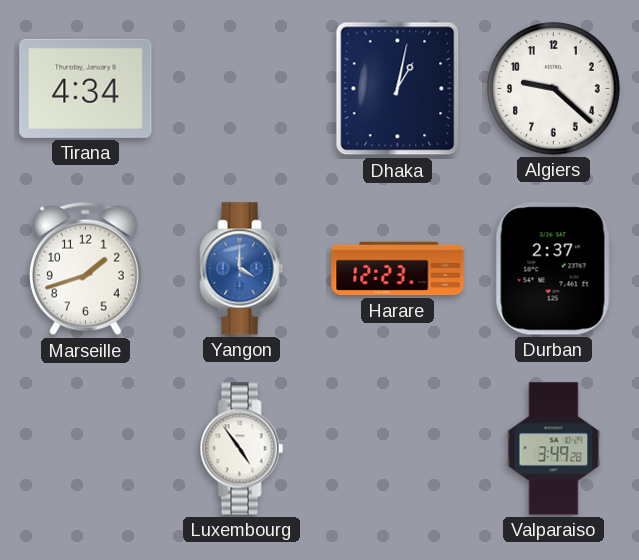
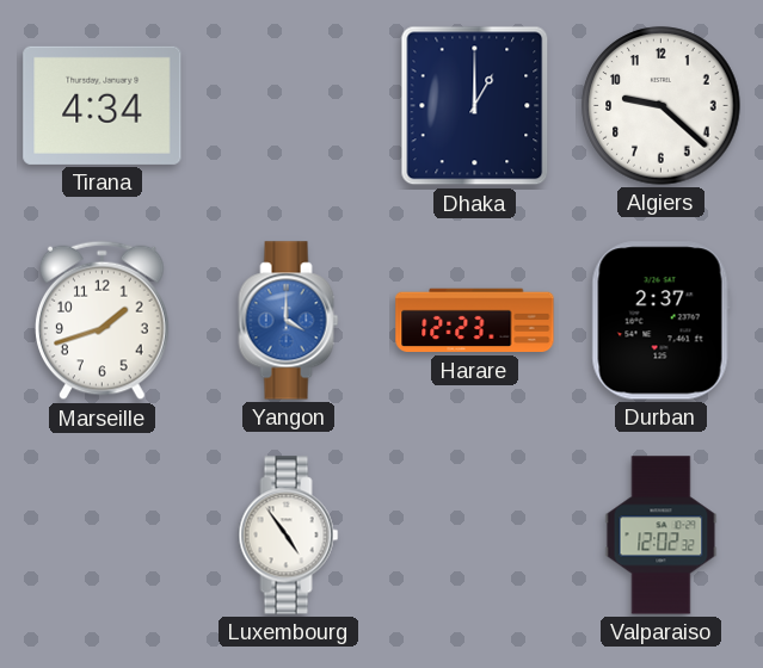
Dhaka: 1:02 -> 1:00
Valparaiso: 3:49 -> 12:02
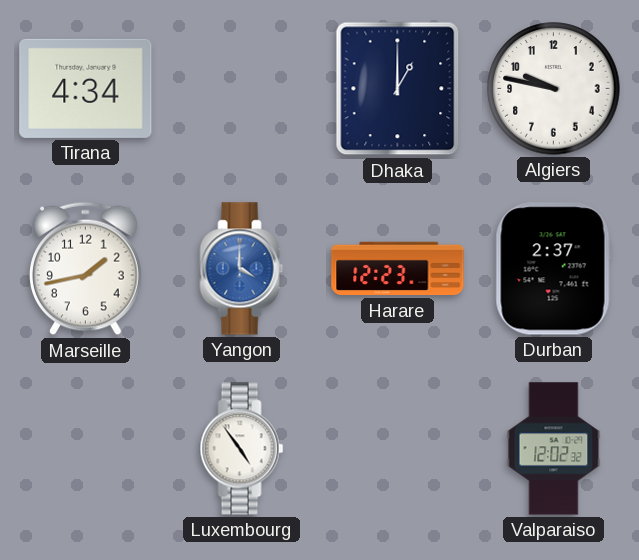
Algiers: 9:22 -> 9:47
Marseille: 1:42 -> 1:43
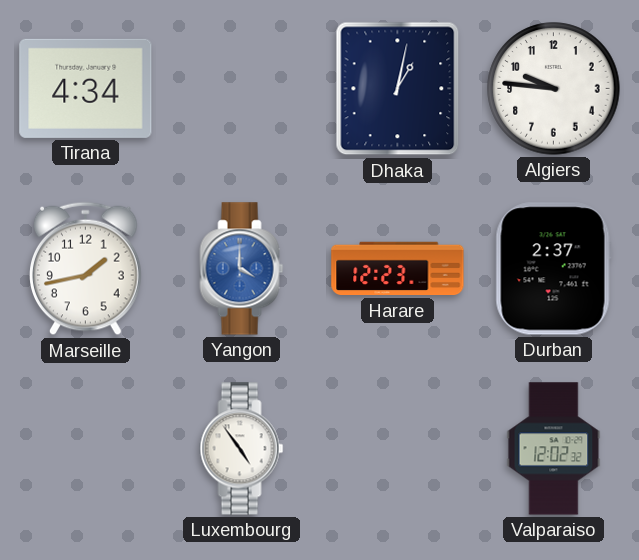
Dhaka: 1:00 -> 1:02
Algiers: 9:47 -> 9:46
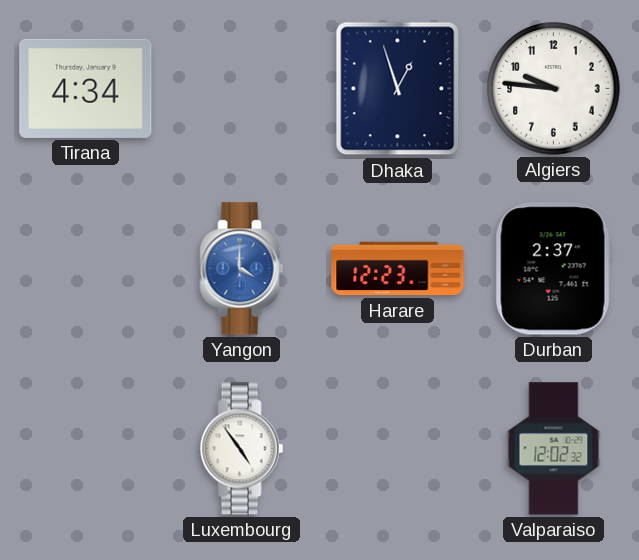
Dhaka: 1:02 -> 12:57
Marseille: 1:43 -> none
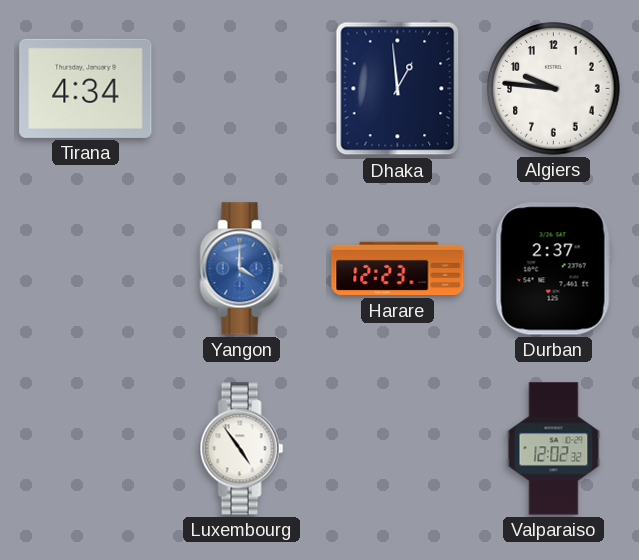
Dhaka: 12:57 -> 12:59
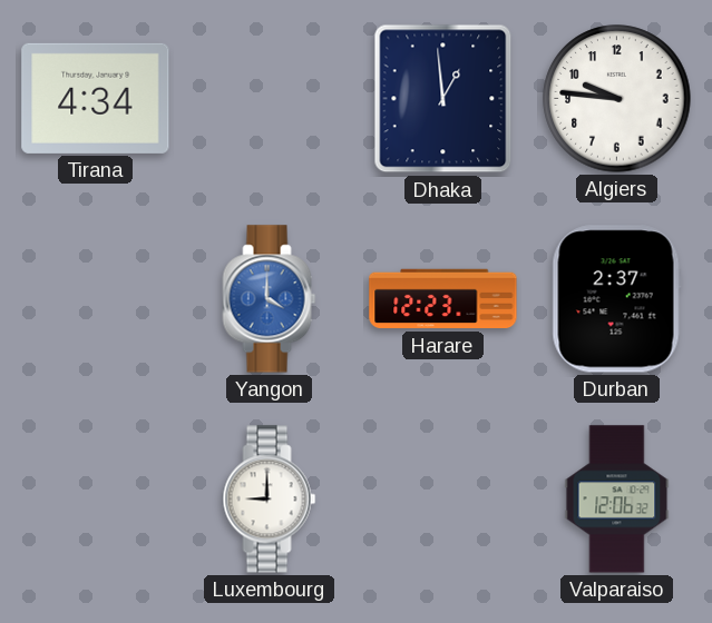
Luxembourg: 4:54 -> 9:00
Valparaiso: 12:02 -> 12:06
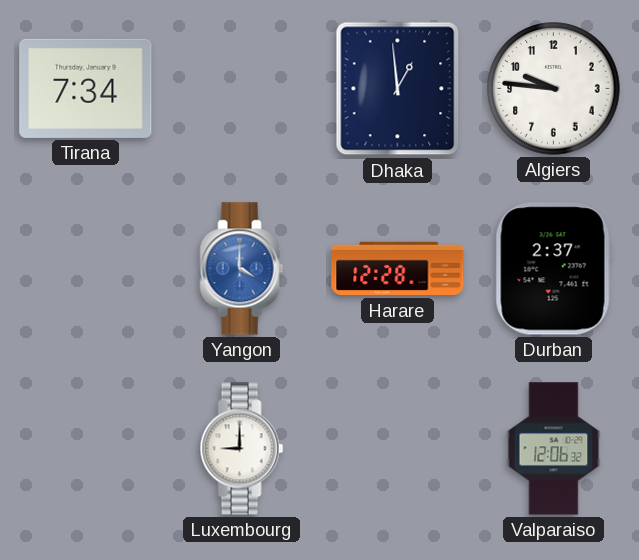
Tirana: 4:34 -> 7:34
Harare: 12:23 -> 12:28
